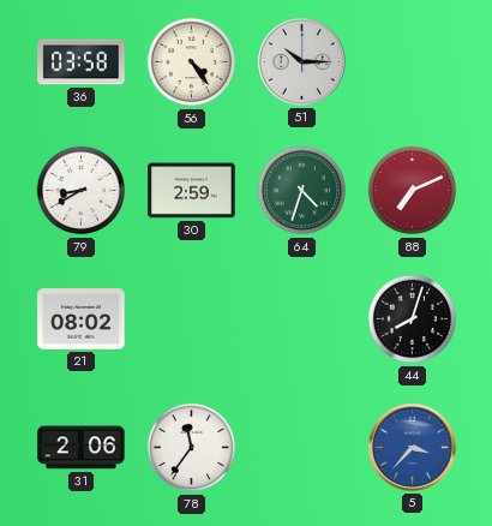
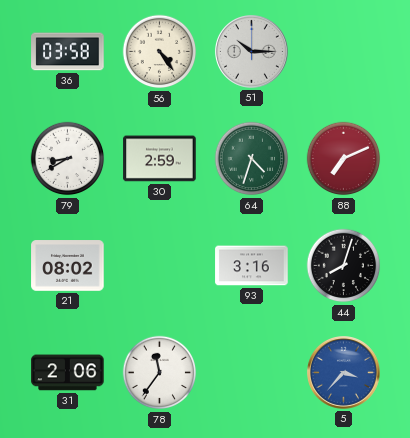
93: none -> 3:16
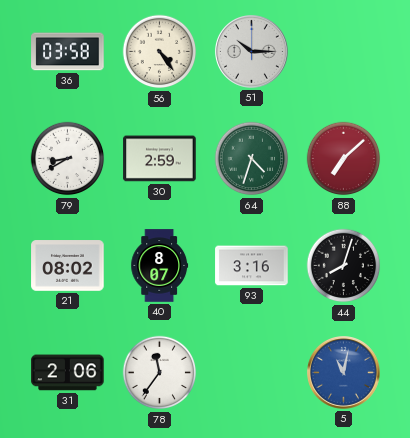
88: 7:11 -> 7:08
40: none -> 8:07
5: 3:37 -> 11:02
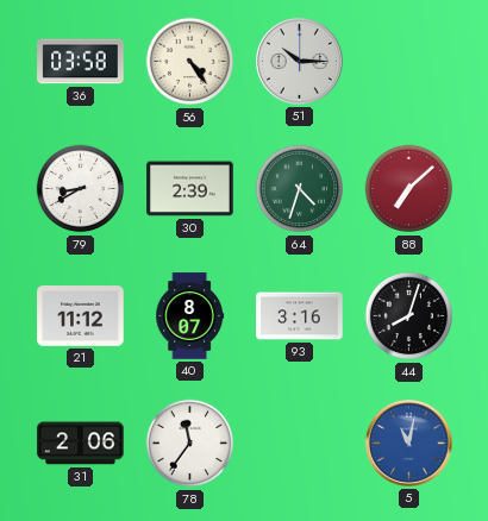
30: 2:59 -> 2:39
21: 08:02 -> 11:12
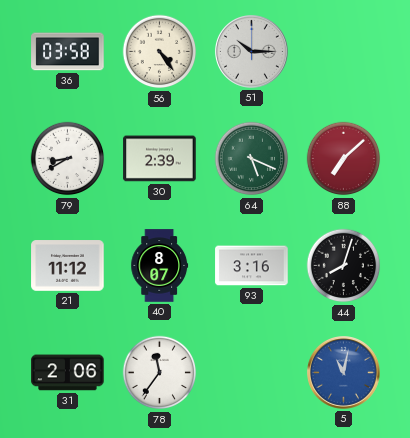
64: 4:33 -> 5:19
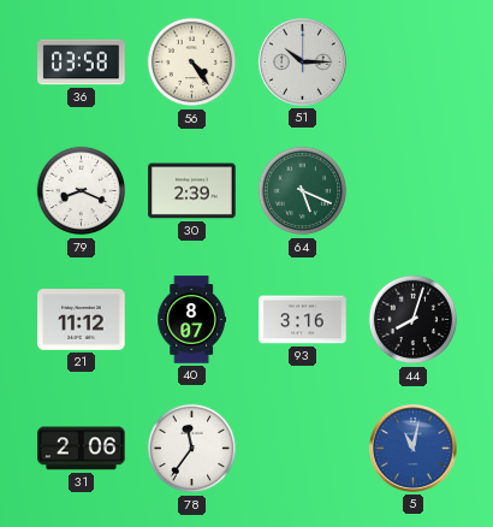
79: 8:40 -> 8:19
88: 7:08 -> none
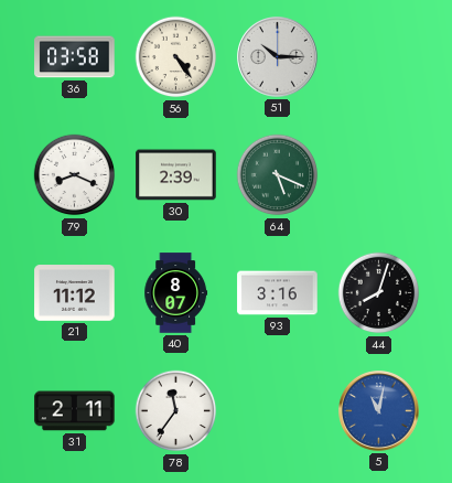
31: 2:06 -> 2:11
